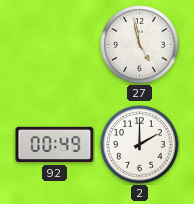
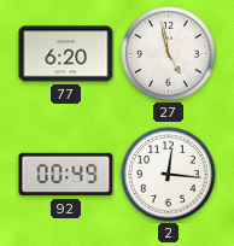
77: none -> 6:20
2: 2:00 -> 12:16
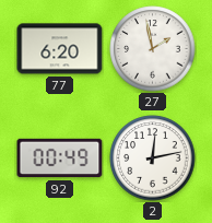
27: 4:58 -> 1:58
2: 12:16 -> 12:13
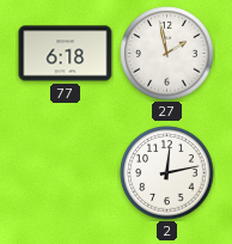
77: 6:20 -> 6:18
92: 00:49 -> none
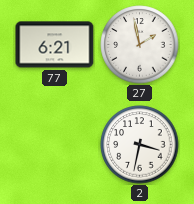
77: 6:18 -> 6:21
2: 12:13 -> 3:32
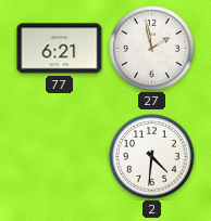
2: 3:32 -> 4:31
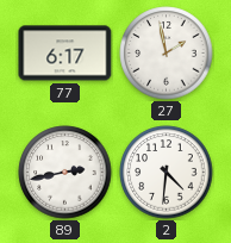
77: 6:21 -> 6:17
89: none -> 2:43
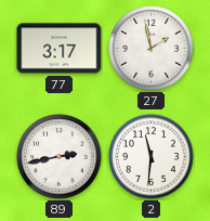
77: 6:17 -> 3:17
2: 4:31 -> 11:31
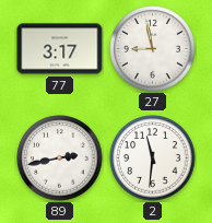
27: 1:58 -> 8:58
